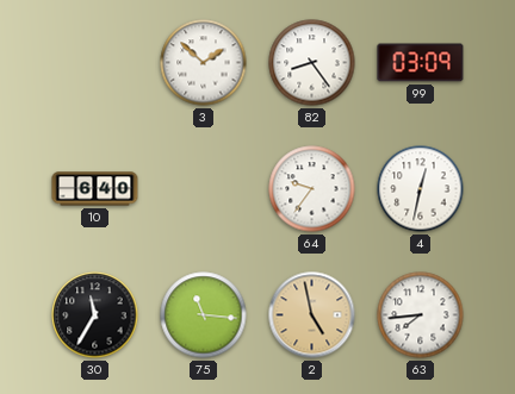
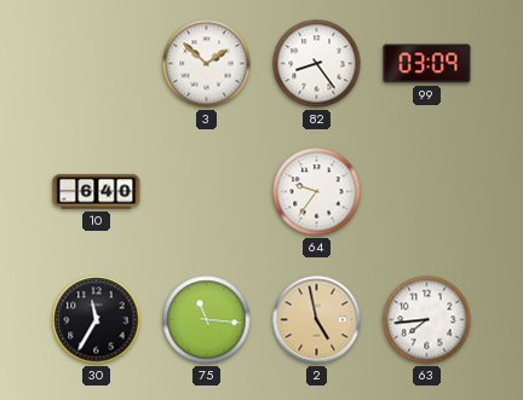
4: 12:32 -> none
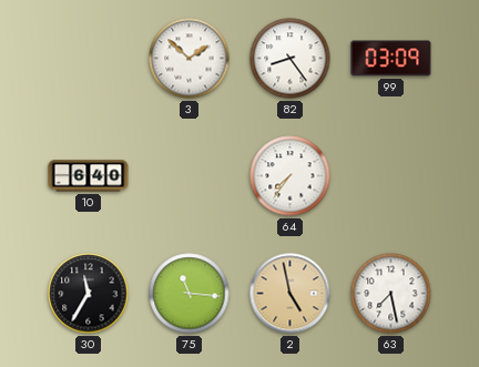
64: 9:36 -> 7:36
63: 7:44 -> 7:28
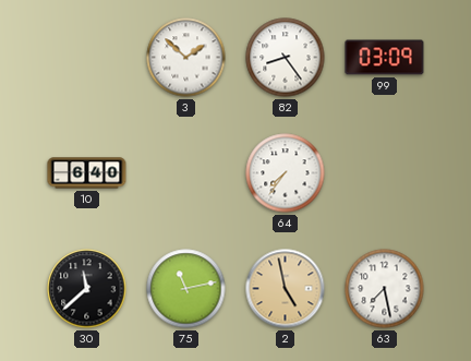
30: 11:35 -> 11:38
75: 11:16 -> 11:13
